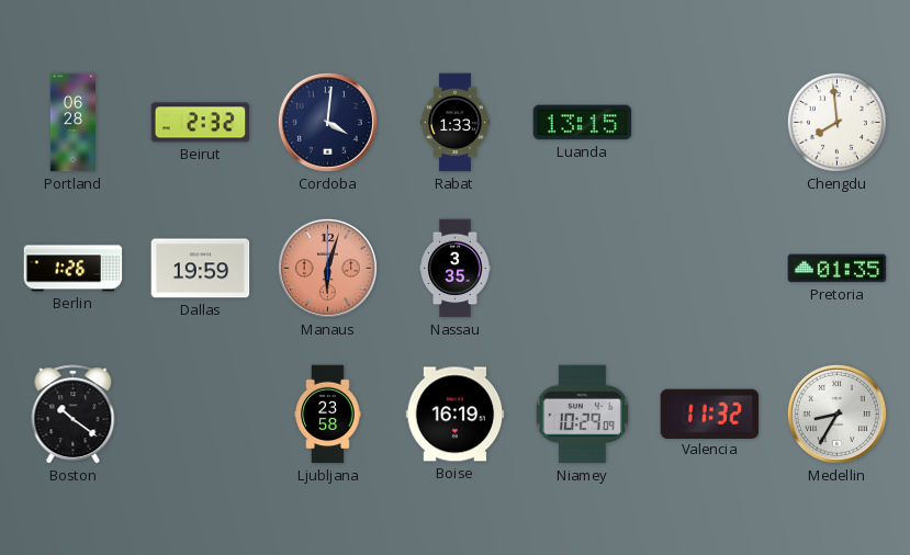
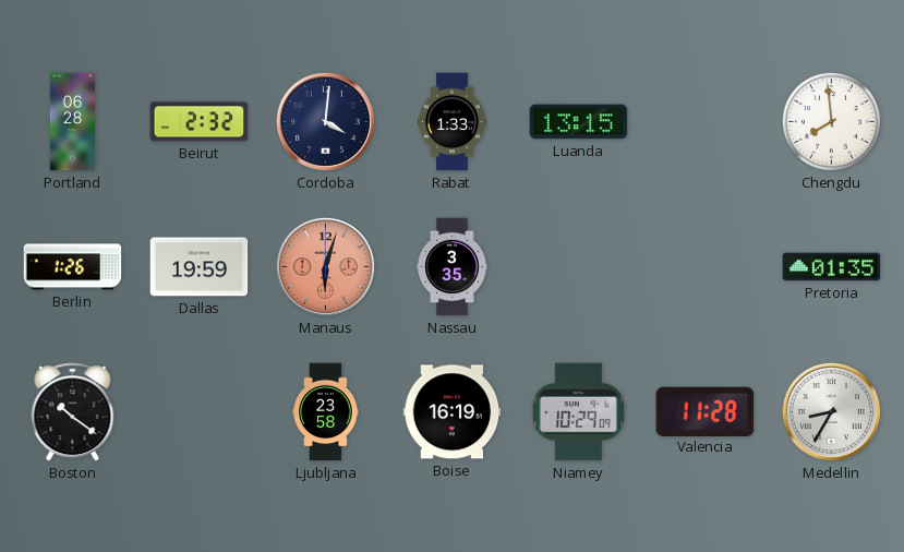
Valencia: 11:32 -> 11:28
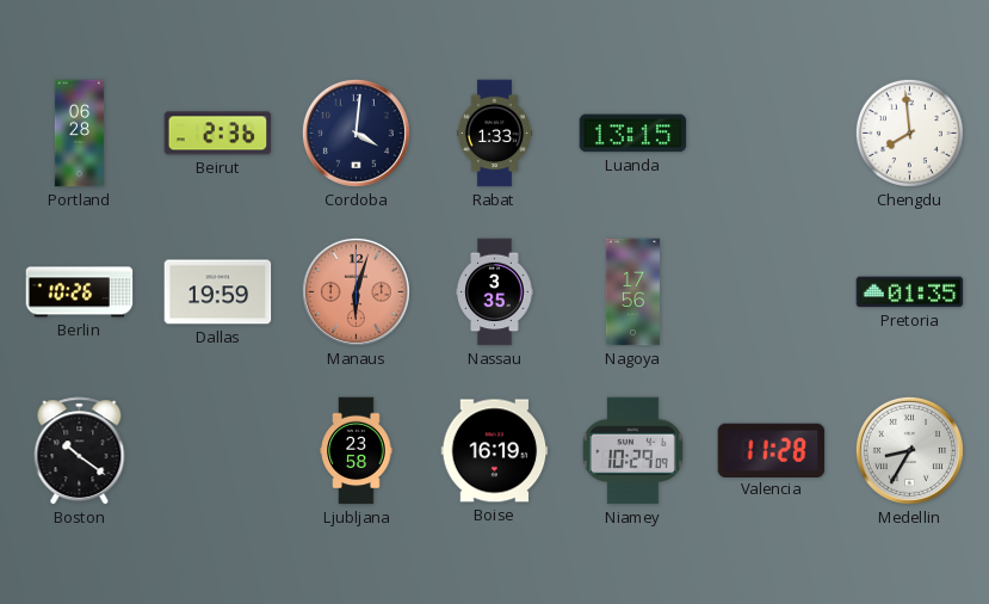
Beirut: 2:32 -> 2:36
Berlin: 1:26 -> 10:26
Nagoya: none -> 17:56
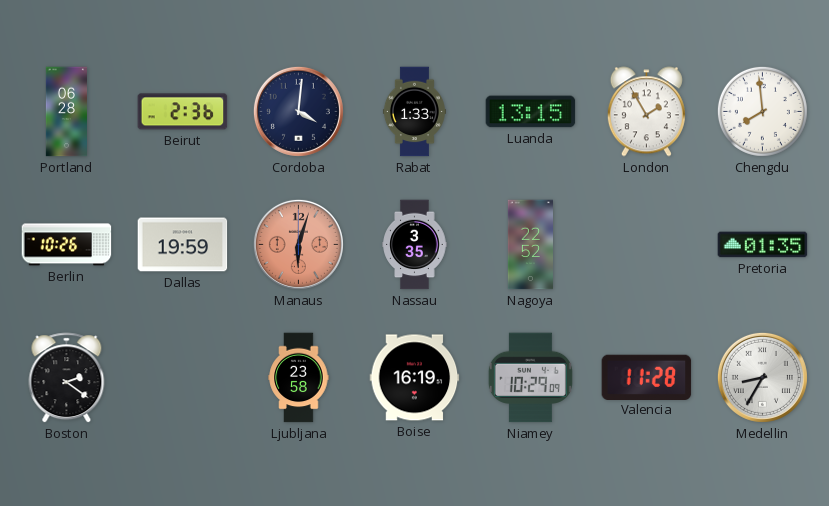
London: none -> 1:55
Nagoya: 17:56 -> 22:52
Boston: 10:21 -> 2:21
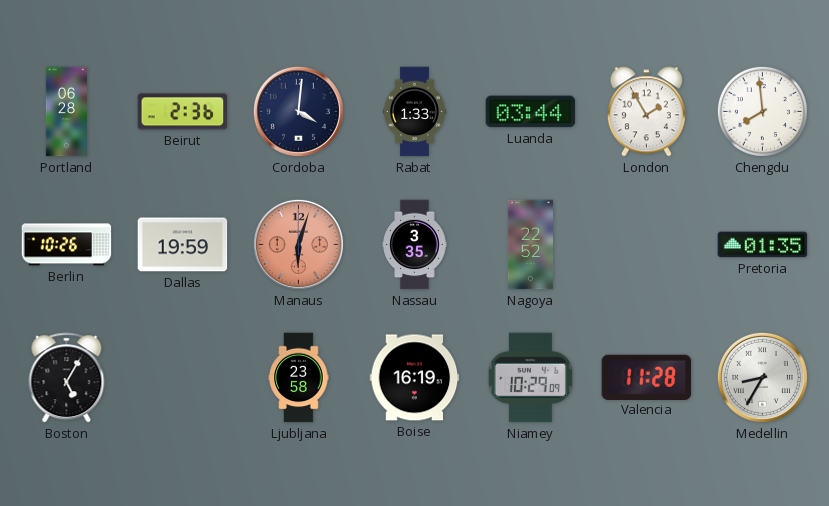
Luanda: 13:15 -> 03:44
Boston: 2:21 -> 5:05
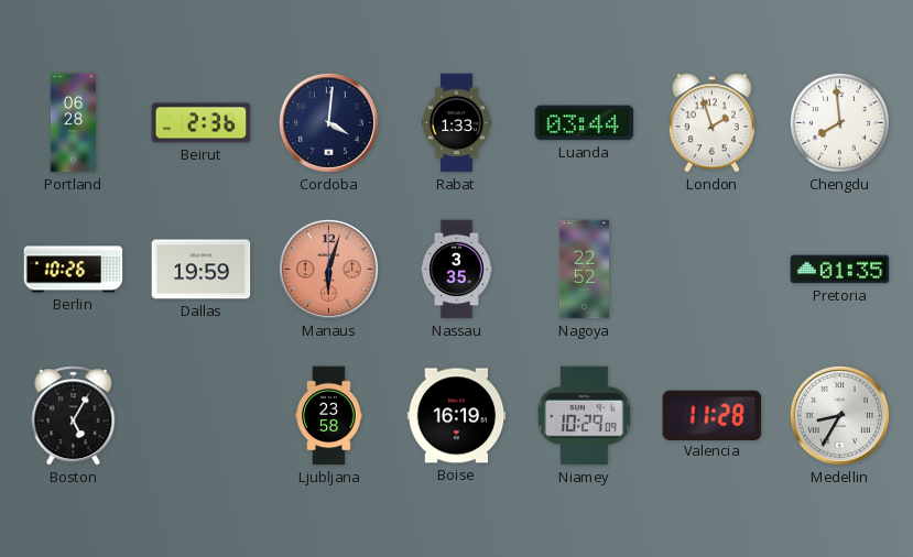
London: 1:55 -> 1:57
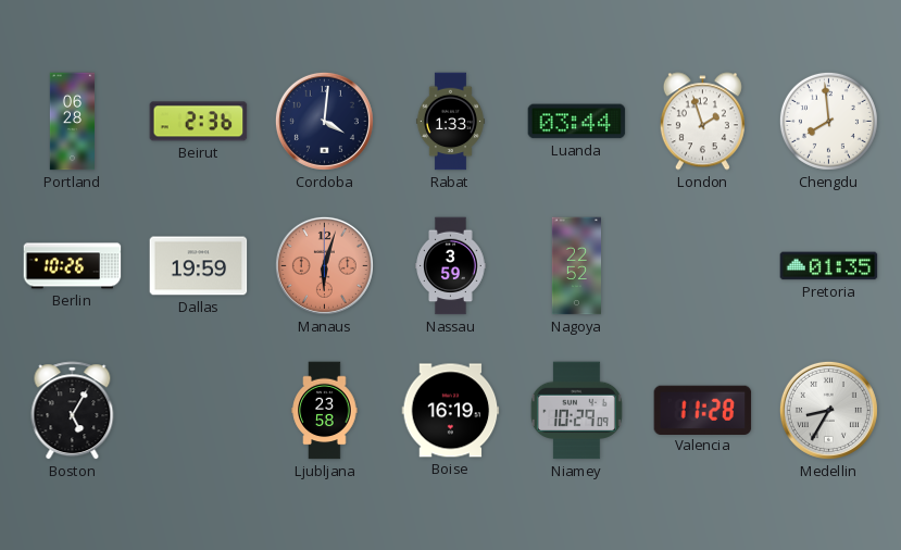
Nassau: 3:35 -> 3:59
